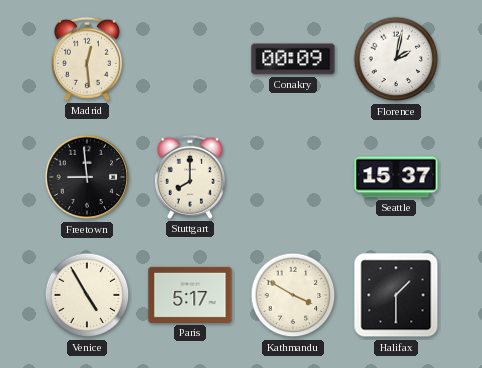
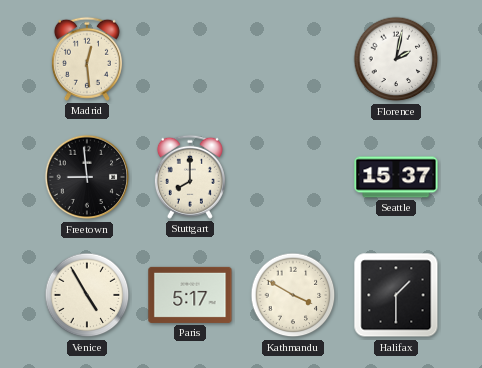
Conakry: 00:09 -> none
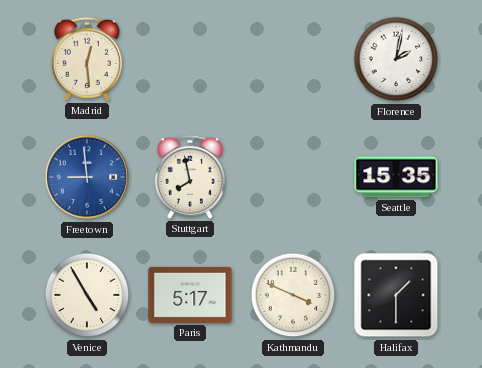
Freetown dial: black -> blue
Stuttgart: 8:00 -> 7:58
Seattle: 15:37 -> 15:35
Kathmandu: 3:50 -> 3:49
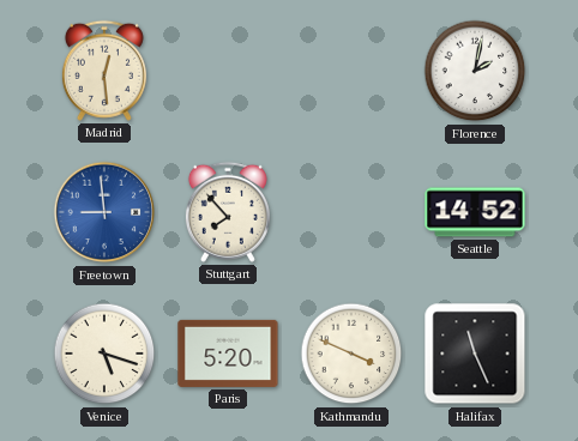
Stuttgart: 7:58 -> 7:53
Seattle: 15:35 -> 14:52
Venice: 4:55 -> 5:18
Paris: 5:17 -> 5:20
Halifax: 1:30 -> 11:26
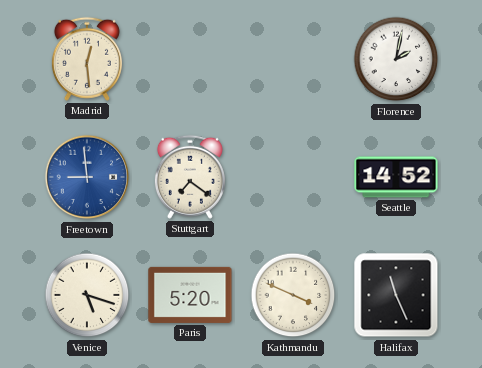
Stuttgart: 7:53 -> 7:21
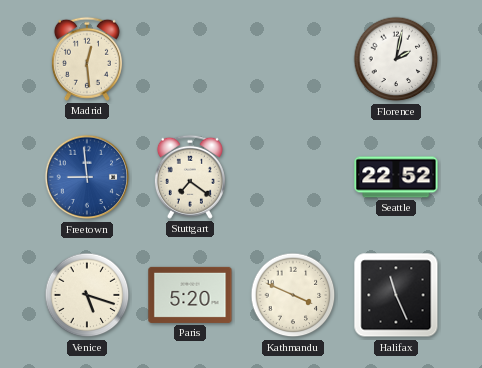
Seattle: 14:52 -> 22:52
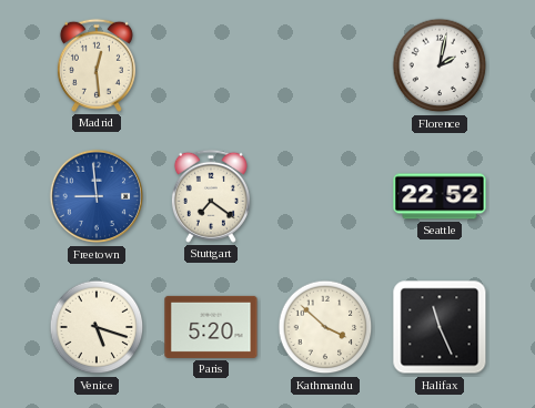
Kathmandu: 3:49 -> 3:52
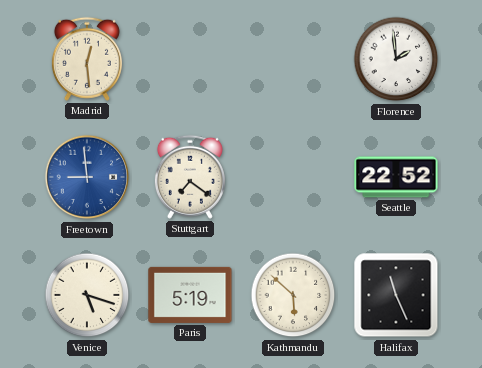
Florence: 2:02 -> 1:59
Paris: 5:20 -> 5:19
Kathmandu: 3:52 -> 5:52
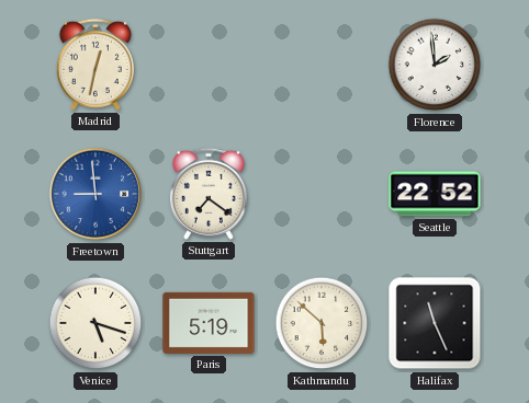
Madrid: 12:29 -> 12:32
